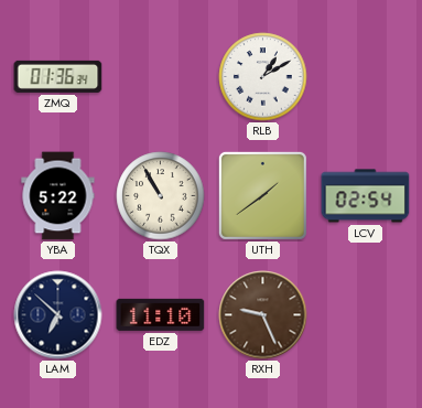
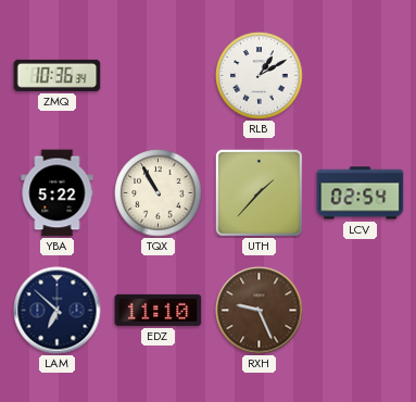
ZMQ: 01:36 -> 10:36
UTH: 1:39 -> 1:37
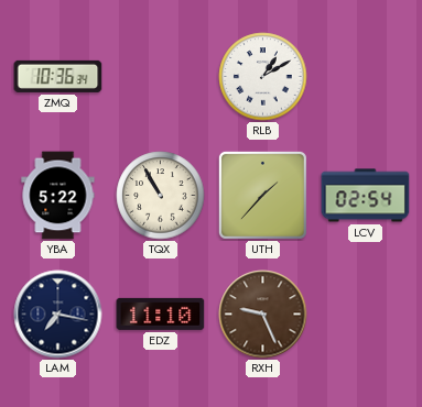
LAM: 6:52 -> 7:17
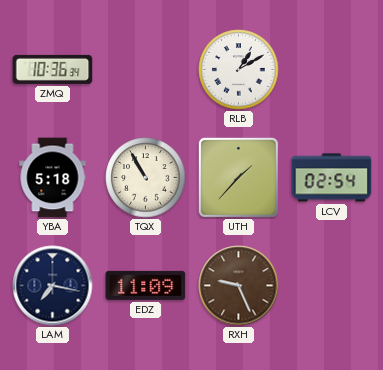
YBA: 5:22 -> 5:18
EDZ: 11:10 -> 11:09
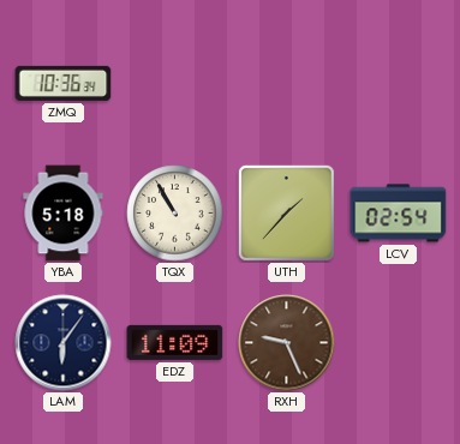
RLB: 1:10 -> none
LAM: 7:17 -> 6:06
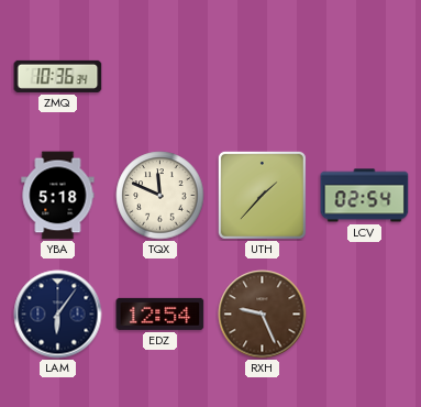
TQX: 10:55 -> 11:49
EDZ: 11:09 -> 12:54
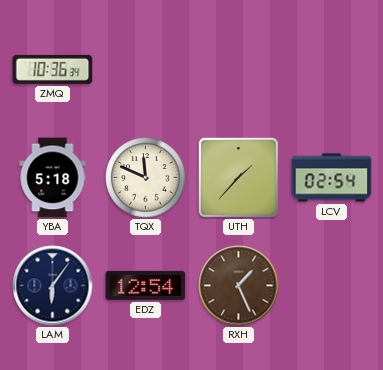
RXH: 9:26 -> 1:26
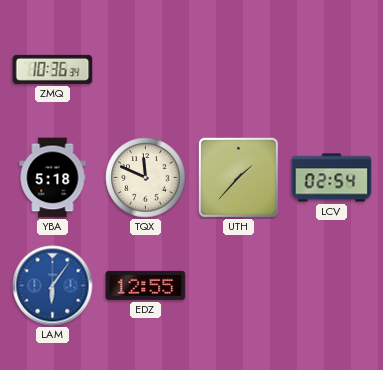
LAM dial: navy -> blue
EDZ: 12:54 -> 12:55
RXH: 1:26 -> none
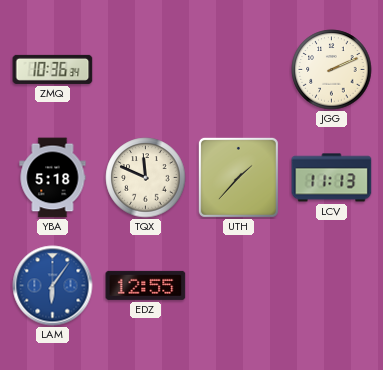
JGG: none -> 2:11
LCV: 02:54 -> 11:13
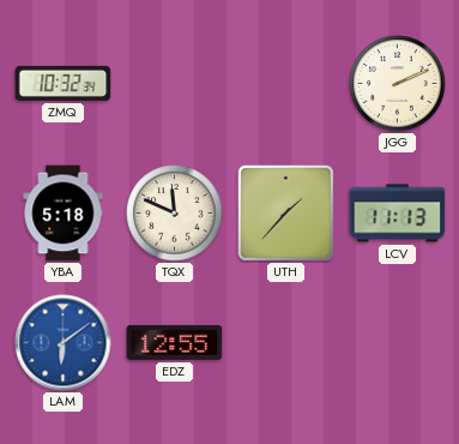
ZMQ: 10:36 -> 10:32
LAM: 6:06 -> 6:09
